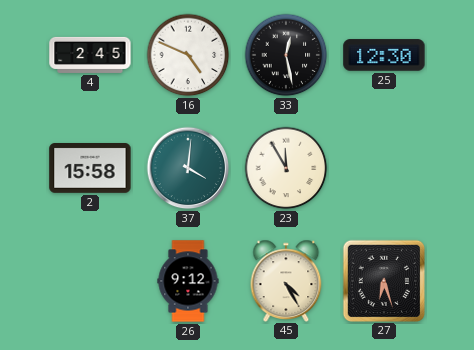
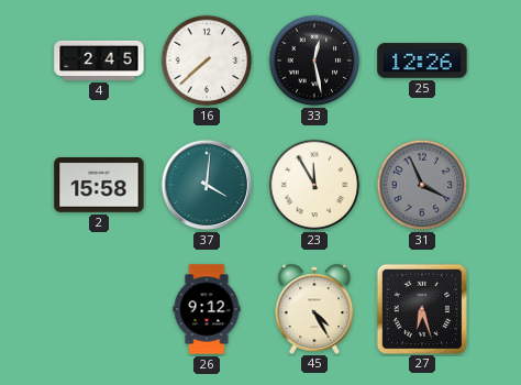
16: 4:49 -> 7:38
25: 12:30 -> 12:26
31: none -> 3:56
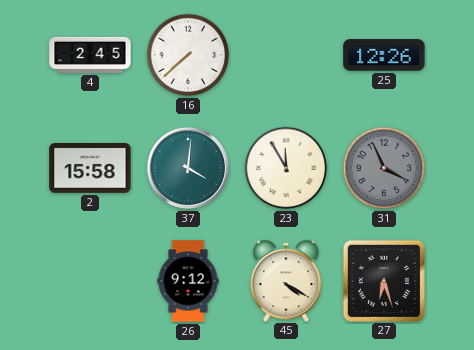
33: 12:28 -> none
45: 4:25 -> 4:20
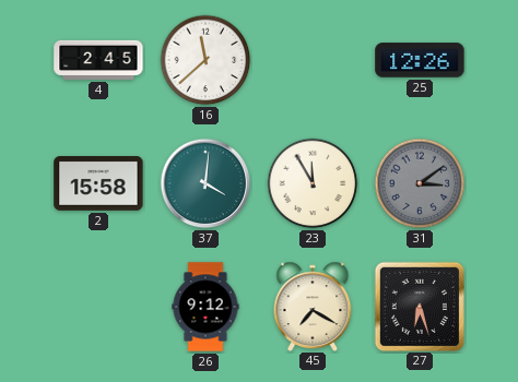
16: 7:38 -> 11:38
31: 3:56 -> 3:09
45: 4:20 -> 7:20
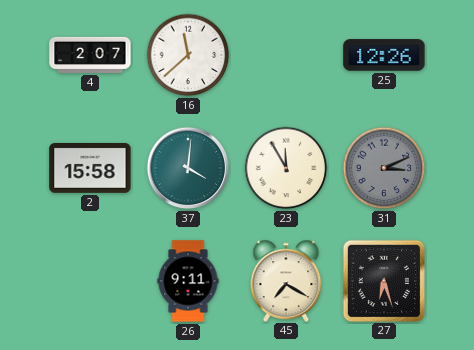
4: 2:45 -> 2:07
31: 3:09 -> 3:11
26: 9:12 -> 9:11
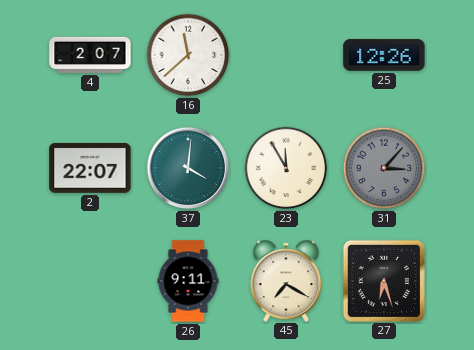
2: 15:58 -> 22:07
31: 3:11 -> 3:07
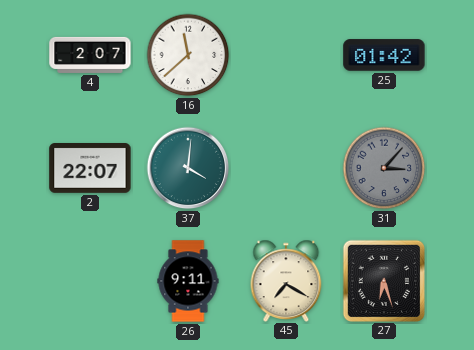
25: 12:26 -> 01:42
23: 11:55 -> none
